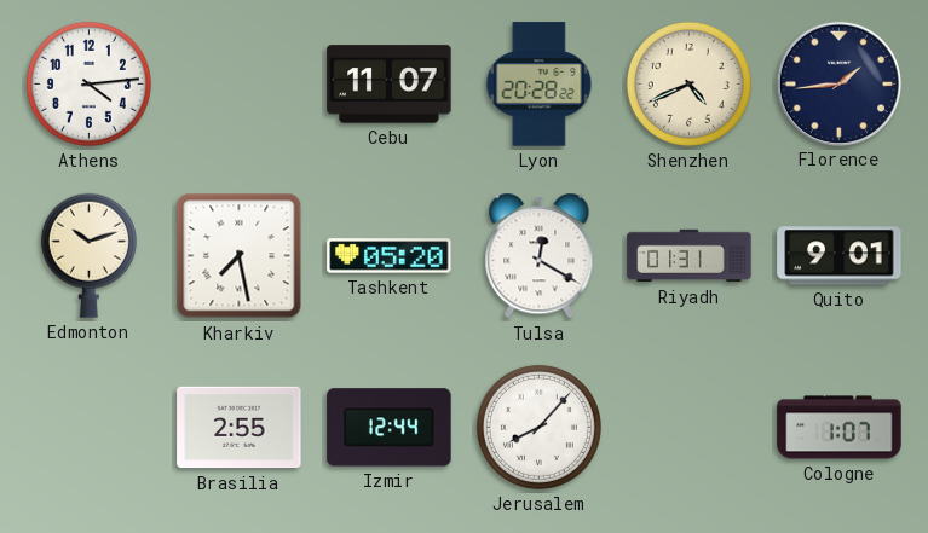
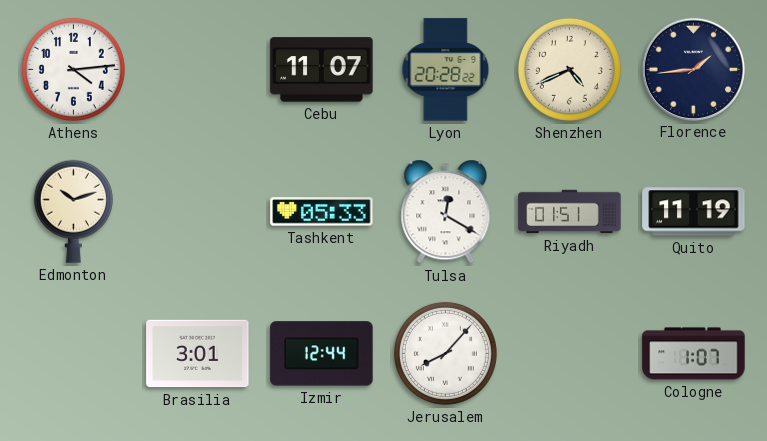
Kharkiv: 7:28 -> none
Tashkent: 05:20 -> 05:33
Riyadh: 01:31 -> 01:51
Quito: 9:01 -> 11:19
Brasilia: 2:55 -> 3:01
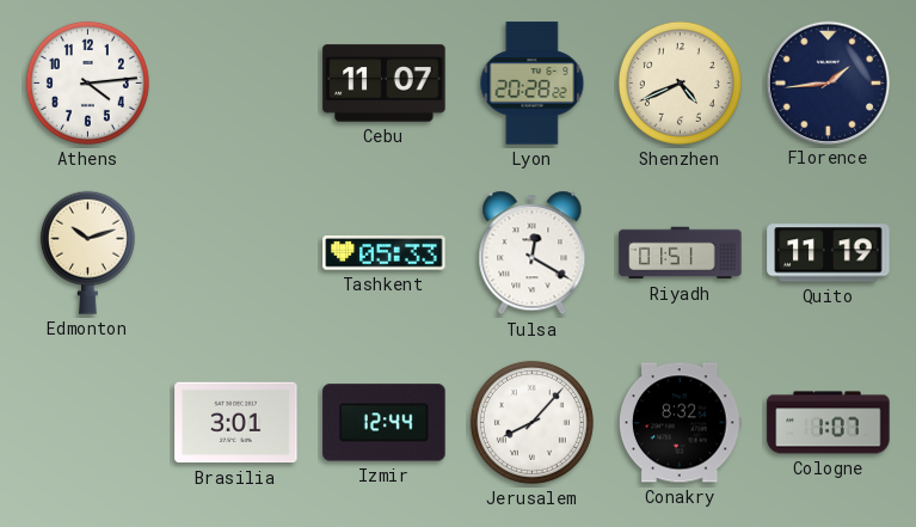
Conakry: none -> 8:32
